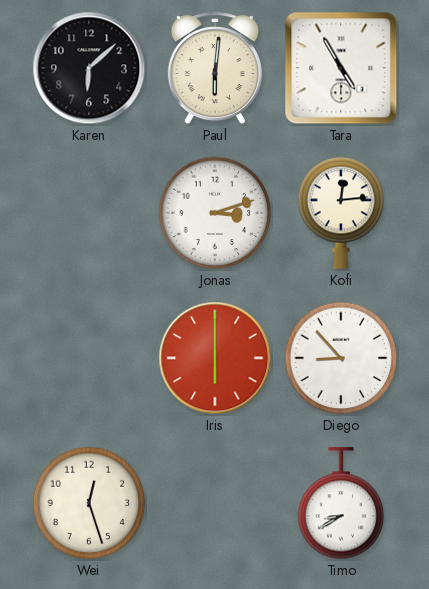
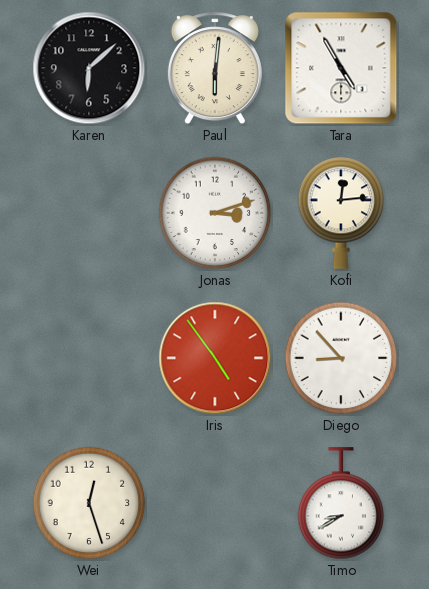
Iris: 6:00 -> 4:54
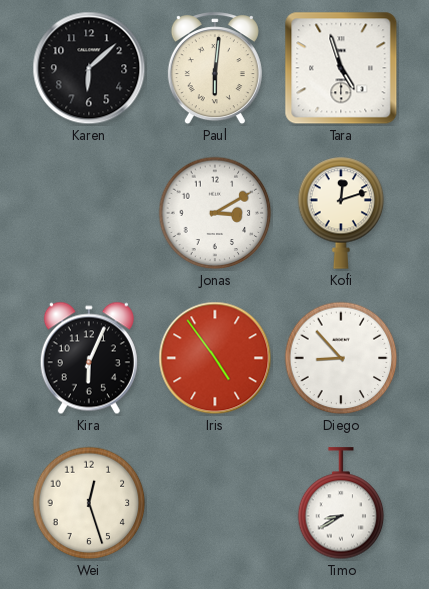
Tara: 4:55 -> 4:57
Jonas: 3:12 -> 3:10
Kofi: 12:14 -> 12:12
Kira: none -> 6:04
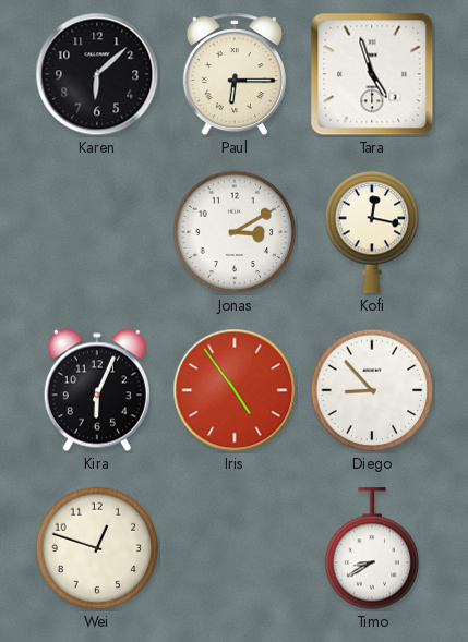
Paul: 6:01 -> 6:15
Kofi: 12:12 -> 12:17
Wei: 12:27 -> 12:48
